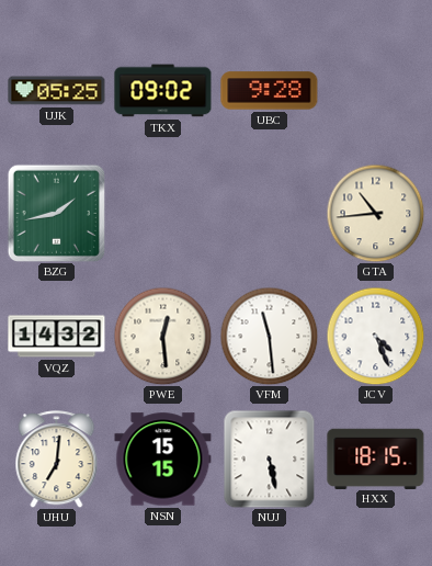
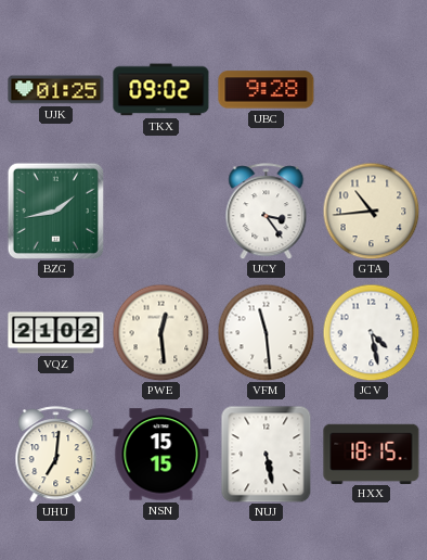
UJK: 05:25 -> 01:25
UCY: none -> 3:24
VQZ: 14:32 -> 21:02
JCV: 4:26 -> 4:28
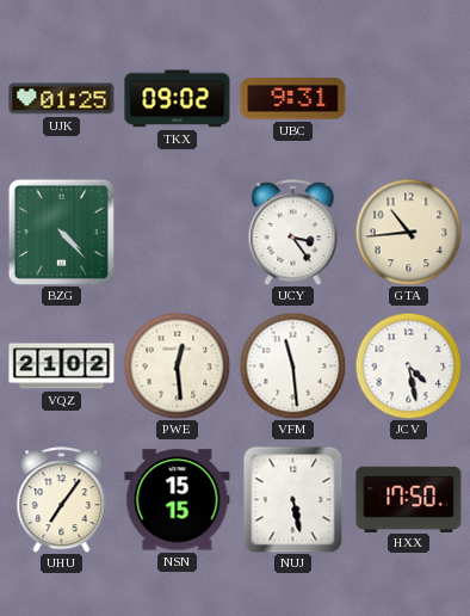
UBC: 9:28 -> 9:31
BZG: 1:43 -> 4:23
UHU: 7:01 -> 7:06
HXX: 18:15 -> 17:50
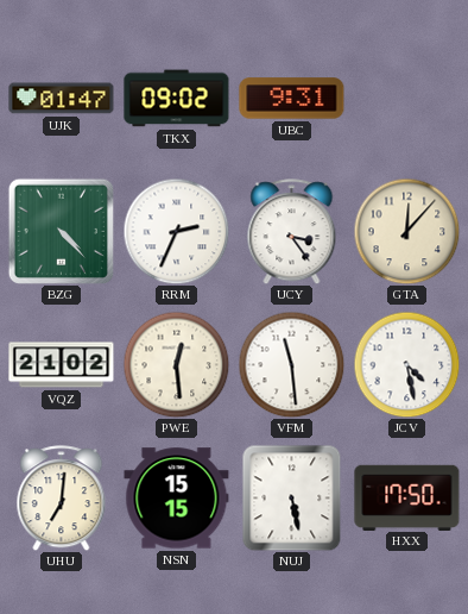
UJK: 01:25 -> 01:47
RRM: none -> 2:34
GTA: 10:44 -> 12:07
UHU: 7:06 -> 7:01
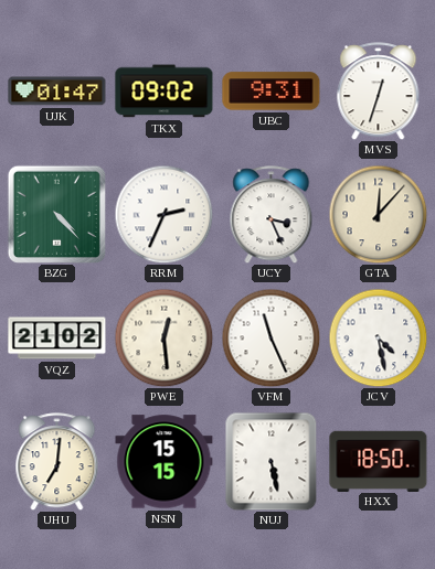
MVS: none -> 12:33
UCY: 3:24 -> 3:26
VFM: 11:29 -> 11:26
HXX: 17:50 -> 18:50
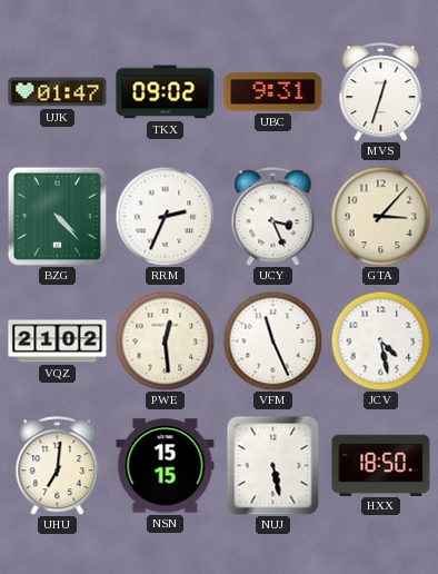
GTA: 12:07 -> 3:07
